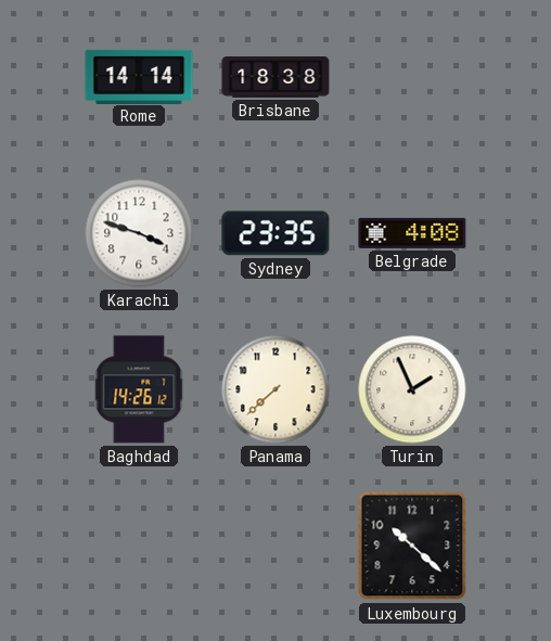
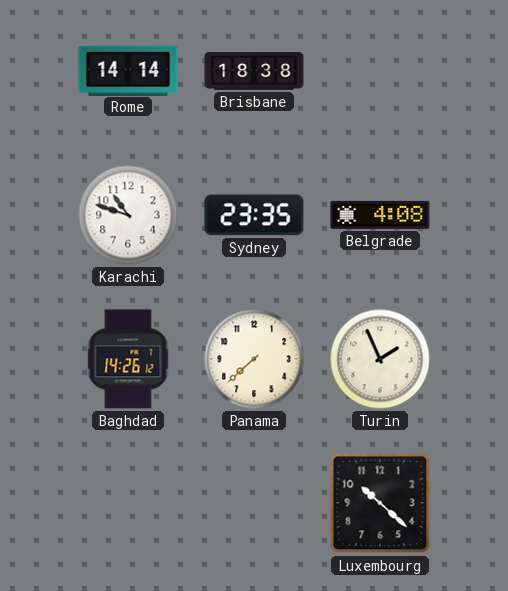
Karachi: 3:48 -> 10:48
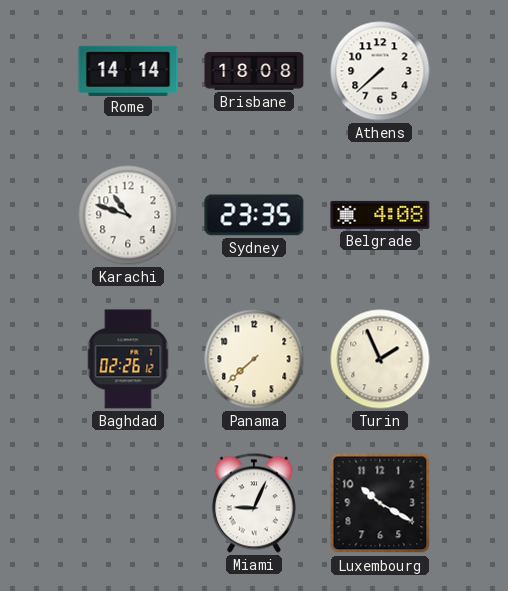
Brisbane: 18:38 -> 18:08
Athens: none -> 7:38
Baghdad: 14:26 -> 02:26
Miami: none -> 9:04
Luxembourg: 10:22 -> 10:20
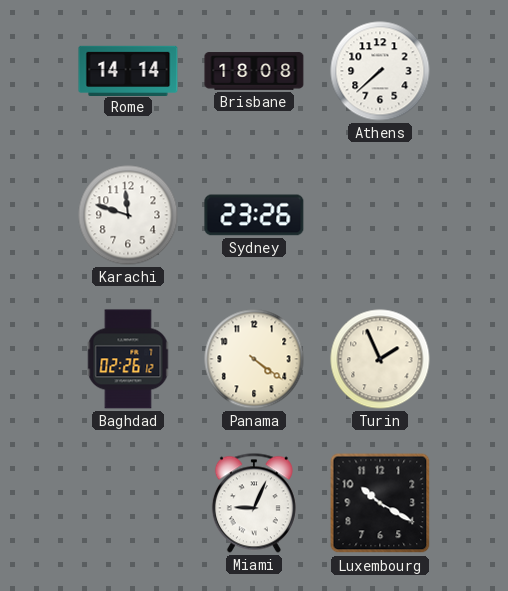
Karachi: 10:48 -> 11:48
Sydney: 23:35 -> 23:26
Belgrade: 4:08 -> none
Panama: 7:38 -> 4:21
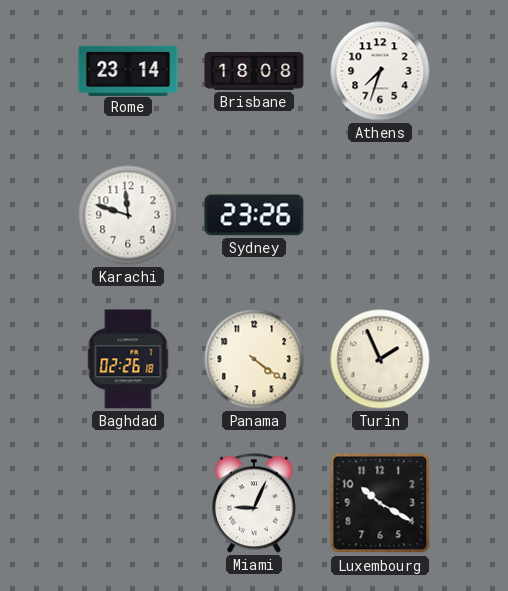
Rome: 14:14 -> 23:14
Athens: 7:38 -> 7:33
Baghdad: 02:26:12 -> 02:26:18
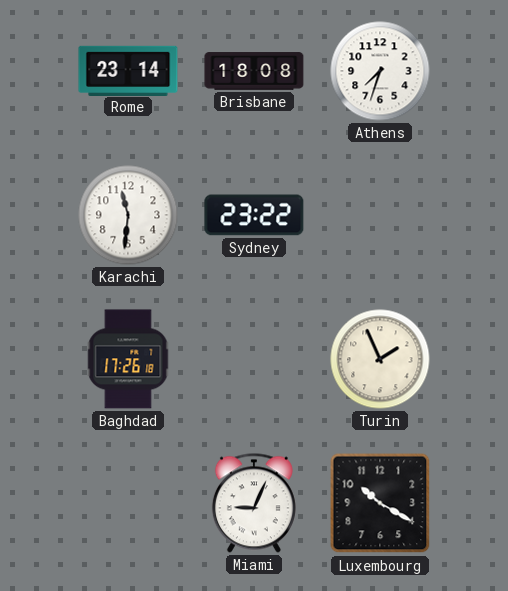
Karachi: 11:48 -> 11:31
Sydney: 23:26 -> 23:22
Baghdad: 02:26 -> 17:26
Panama: 4:21 -> none
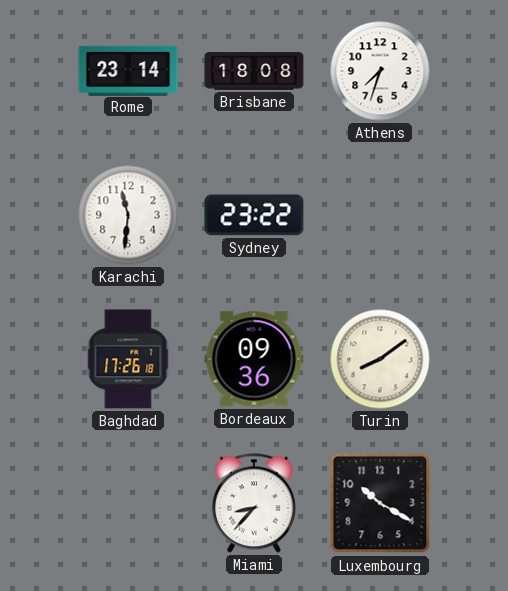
Bordeaux: none -> 09:36
Turin: 1:56 -> 8:09
Miami: 9:04 -> 8:37
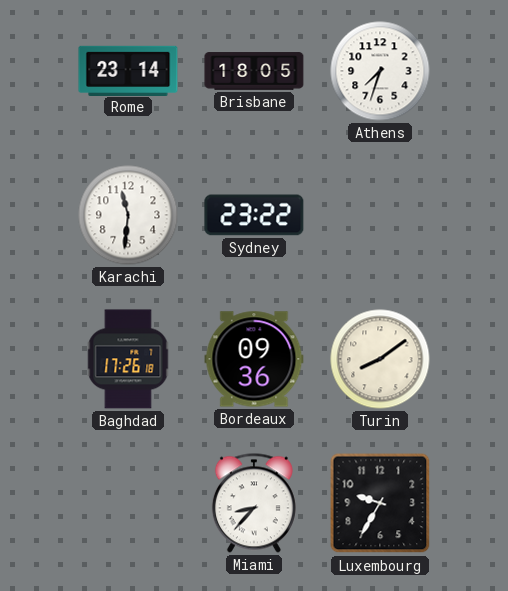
Brisbane: 18:08 -> 18:05
Luxembourg: 10:20 -> 9:35
